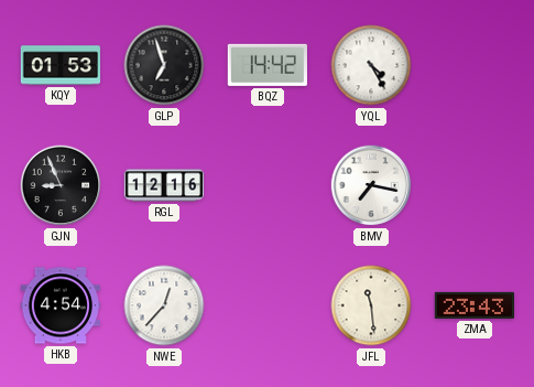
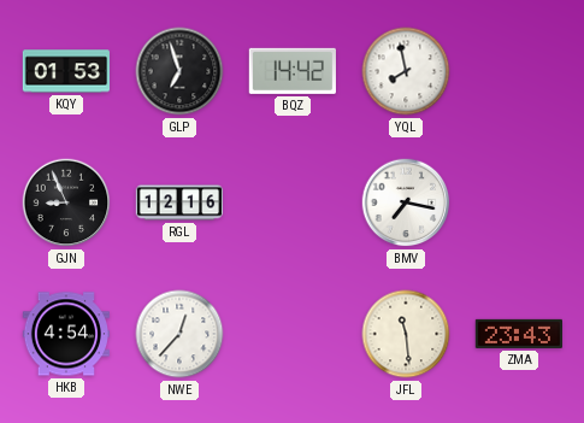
YQL: 4:25 -> 7:58
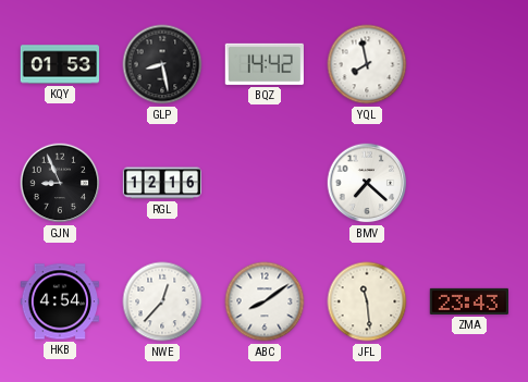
GLP: 6:57 -> 8:28
BMV: 7:17 -> 7:22
ABC: none -> 8:09
